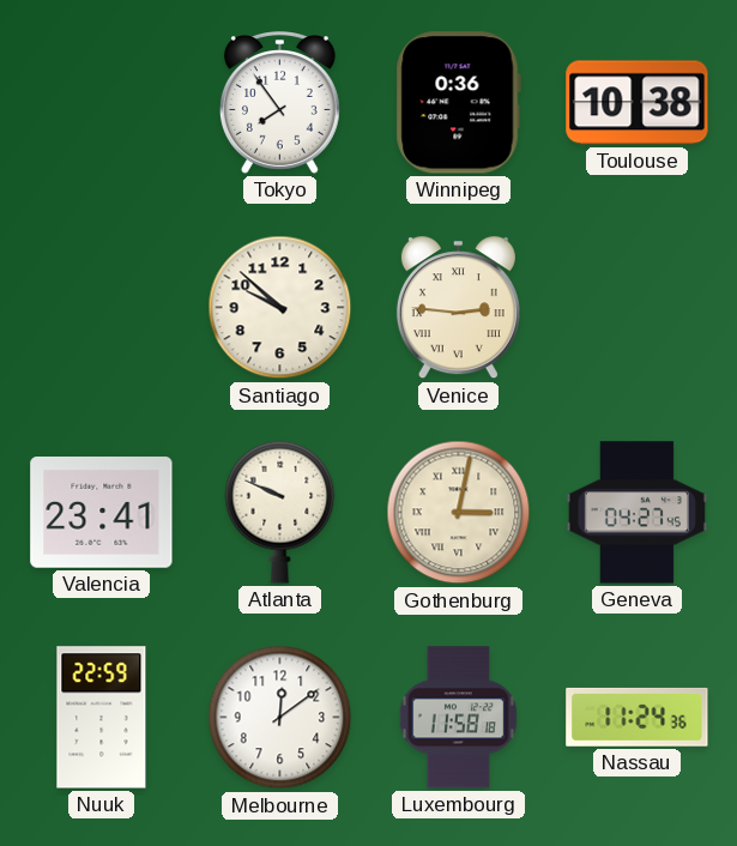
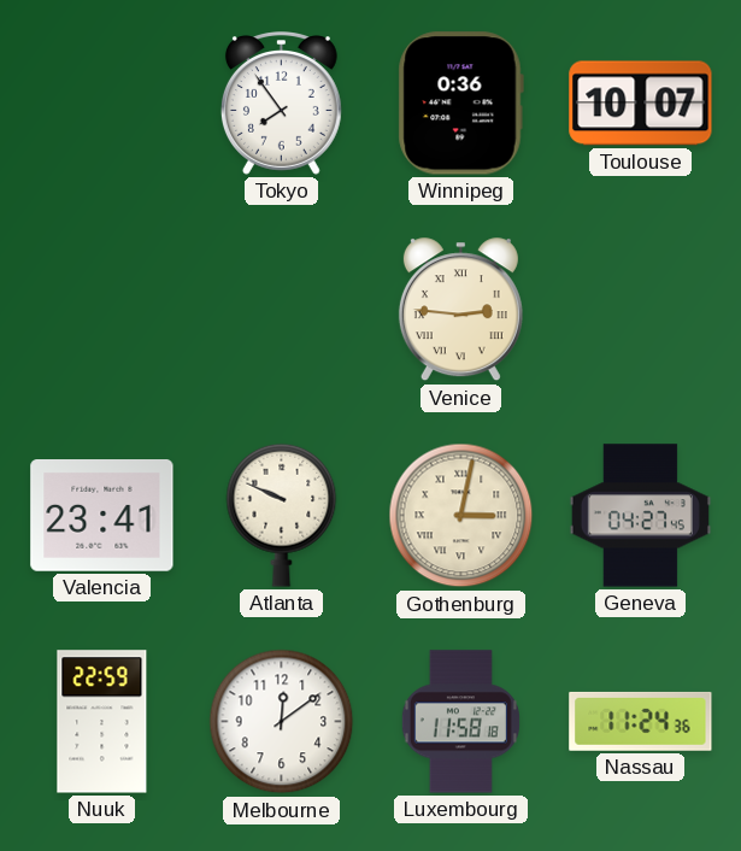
Toulouse: 10:38 -> 10:07
Santiago: 9:52 -> none
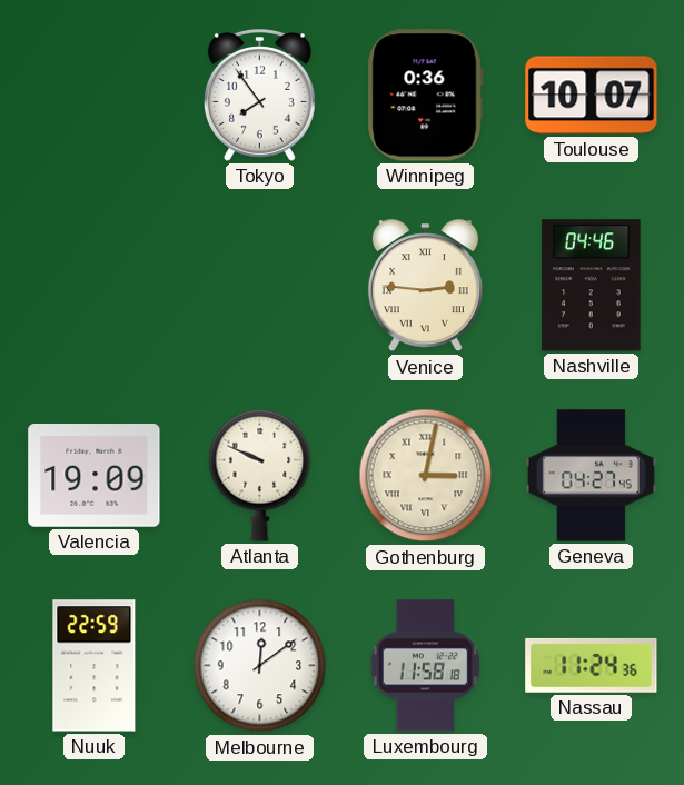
Nashville: none -> 04:46
Valencia: 23:41 -> 19:09
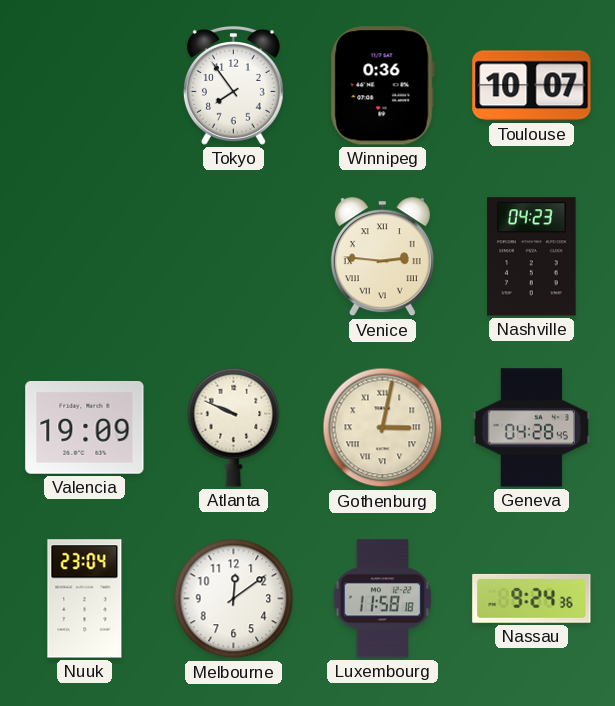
Nashville: 04:46 -> 04:23
Geneva: 04:27 -> 04:28
Nuuk: 22:59 -> 23:04
Nassau: 11:24 -> 9:24
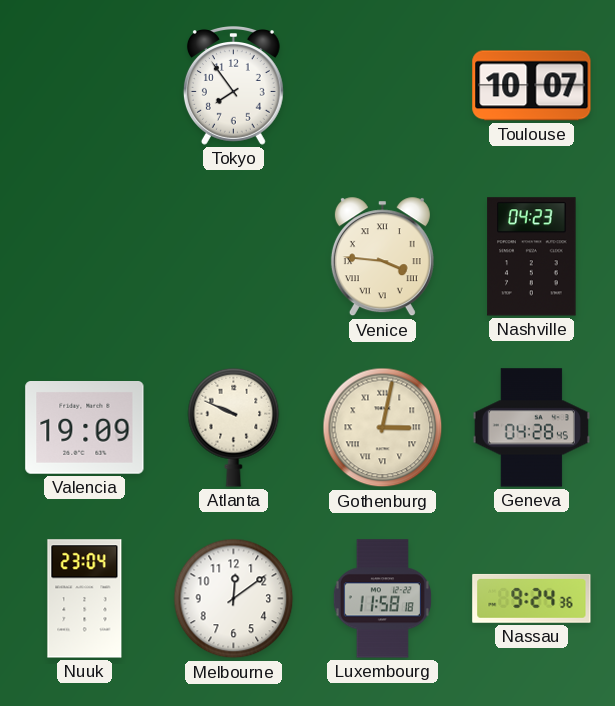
Winnipeg: 0:36 -> none
Venice: 2:46 -> 3:46
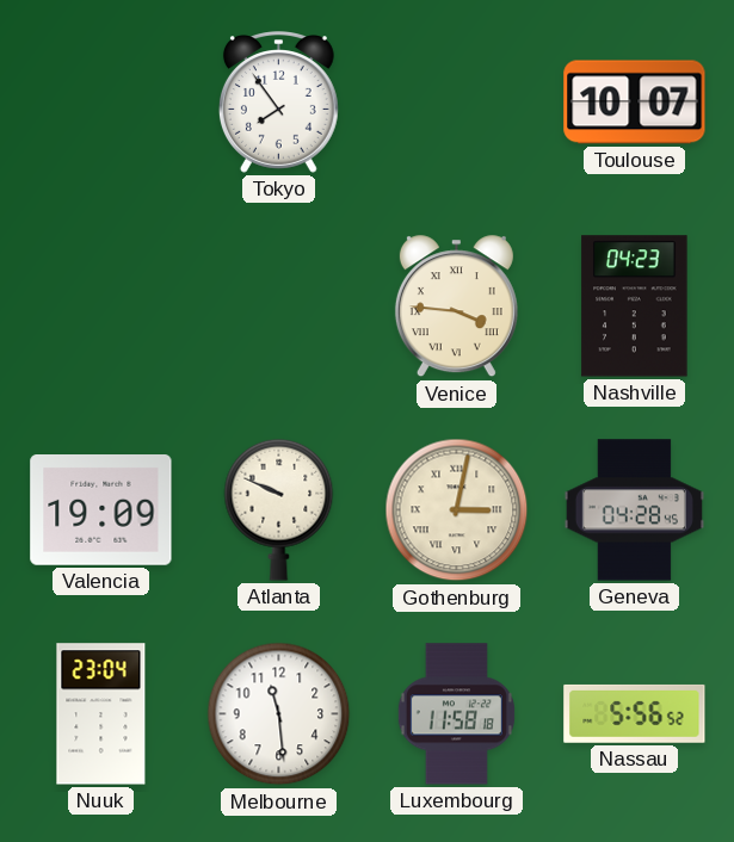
Melbourne: 12:09 -> 11:29
Nassau: 9:24 -> 5:56
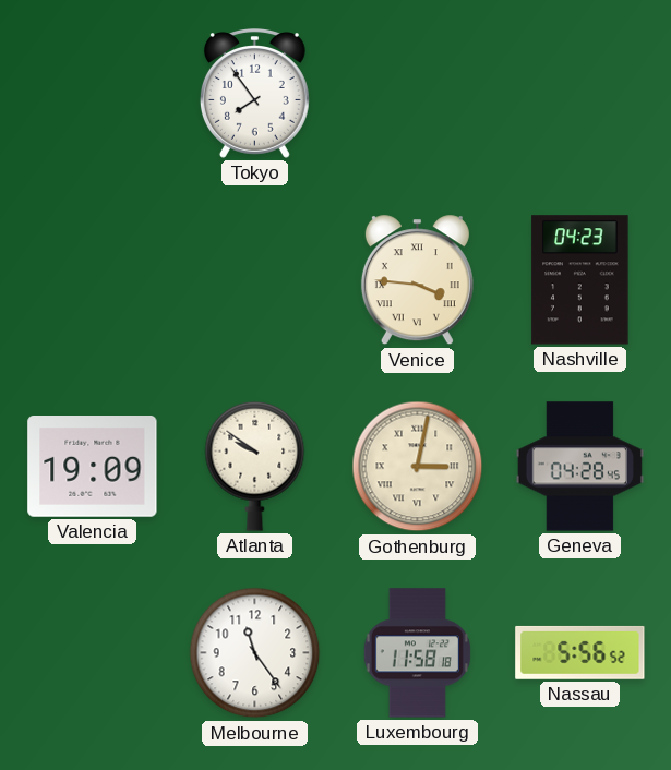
Toulouse: 10:07 -> none
Atlanta: 9:49 -> 9:51
Nuuk: 23:04 -> none
Melbourne: 11:29 -> 11:24
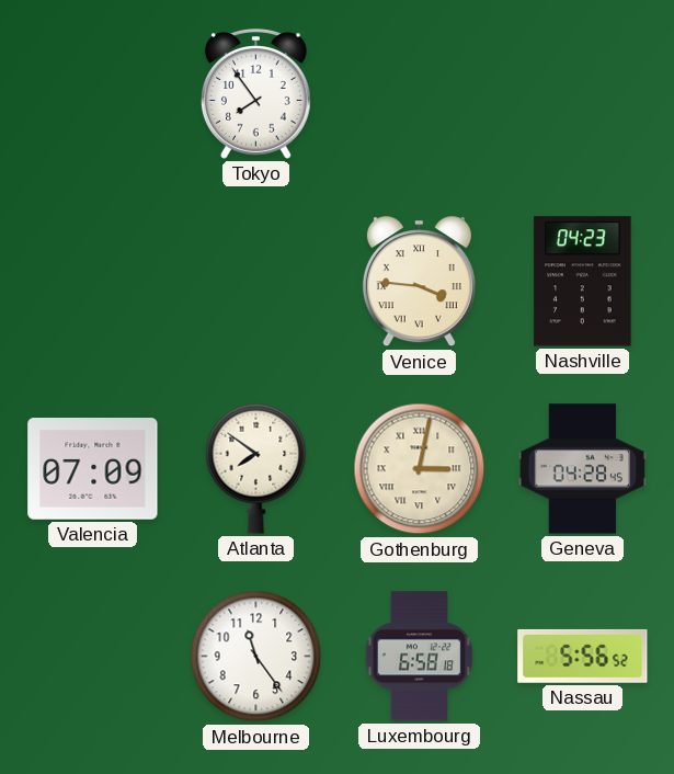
Valencia: 19:09 -> 07:09
Atlanta: 9:51 -> 7:51
Luxembourg: 11:58 -> 6:58
